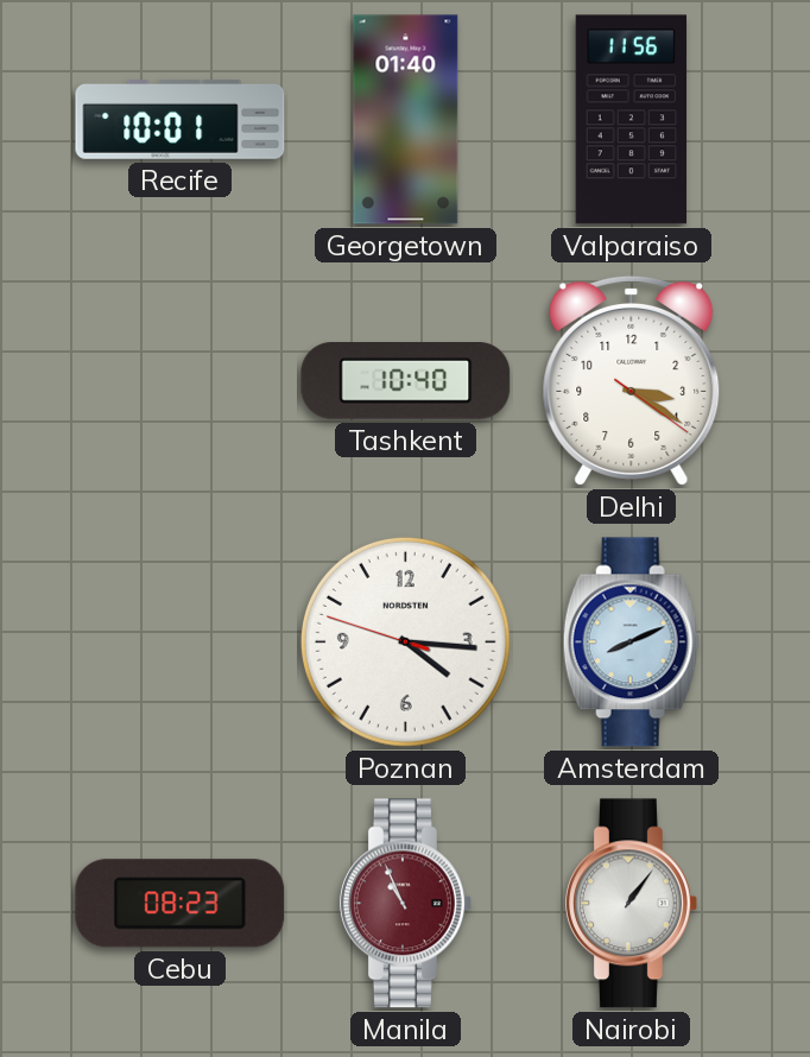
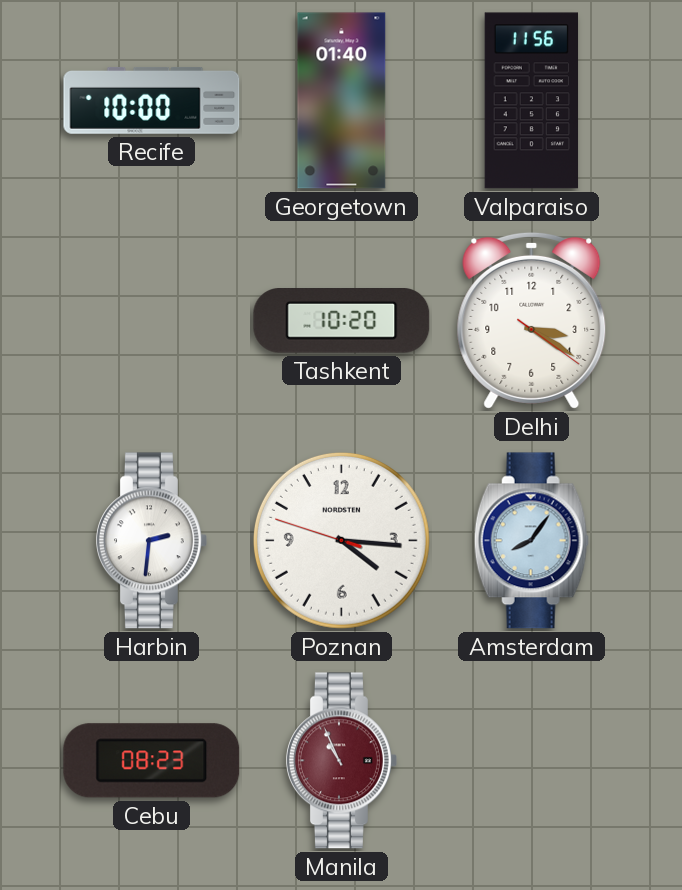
Recife: 10:01 -> 10:00
Tashkent: 10:40 -> 10:20
Harbin: none -> 2:31
Amsterdam: 8:11 -> 8:06
Nairobi: 1:06 -> none
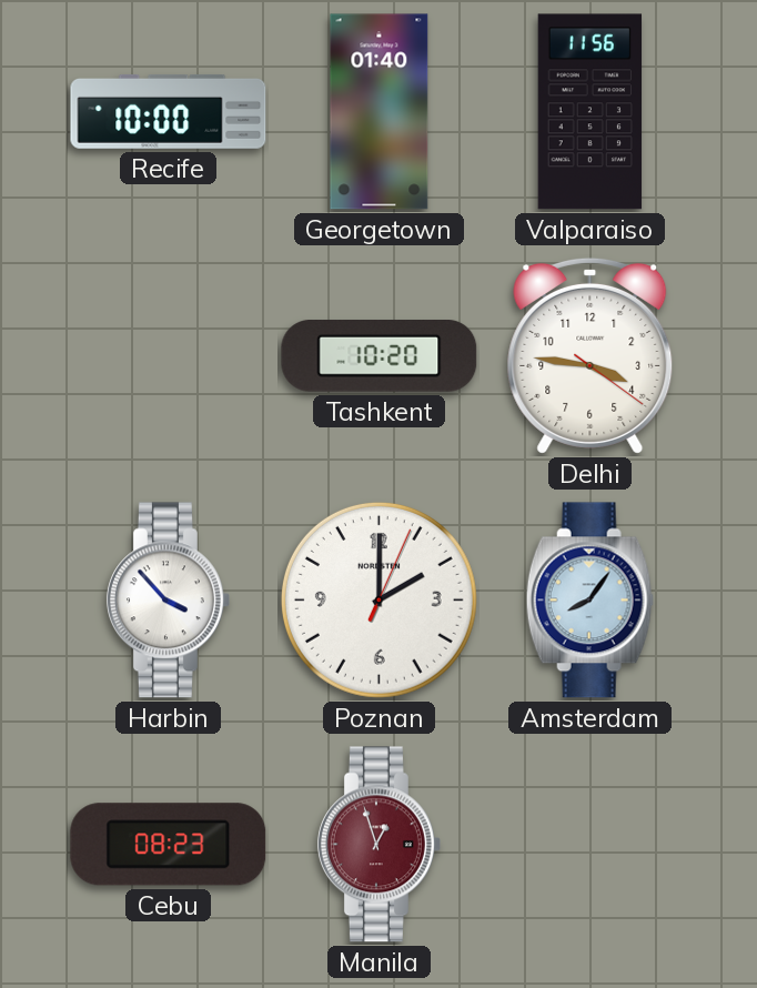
Delhi: 3:20 -> 3:46
Harbin: 2:31 -> 3:53
Poznan: 4:15 -> 2:00
Manila: 10:56 -> 12:57
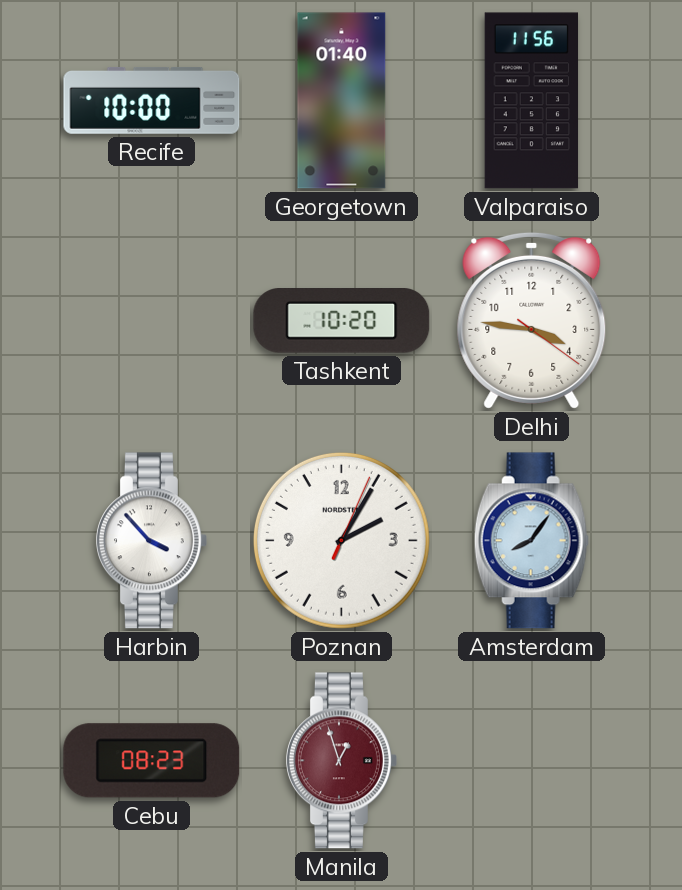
Poznan: 2:00 -> 2:05
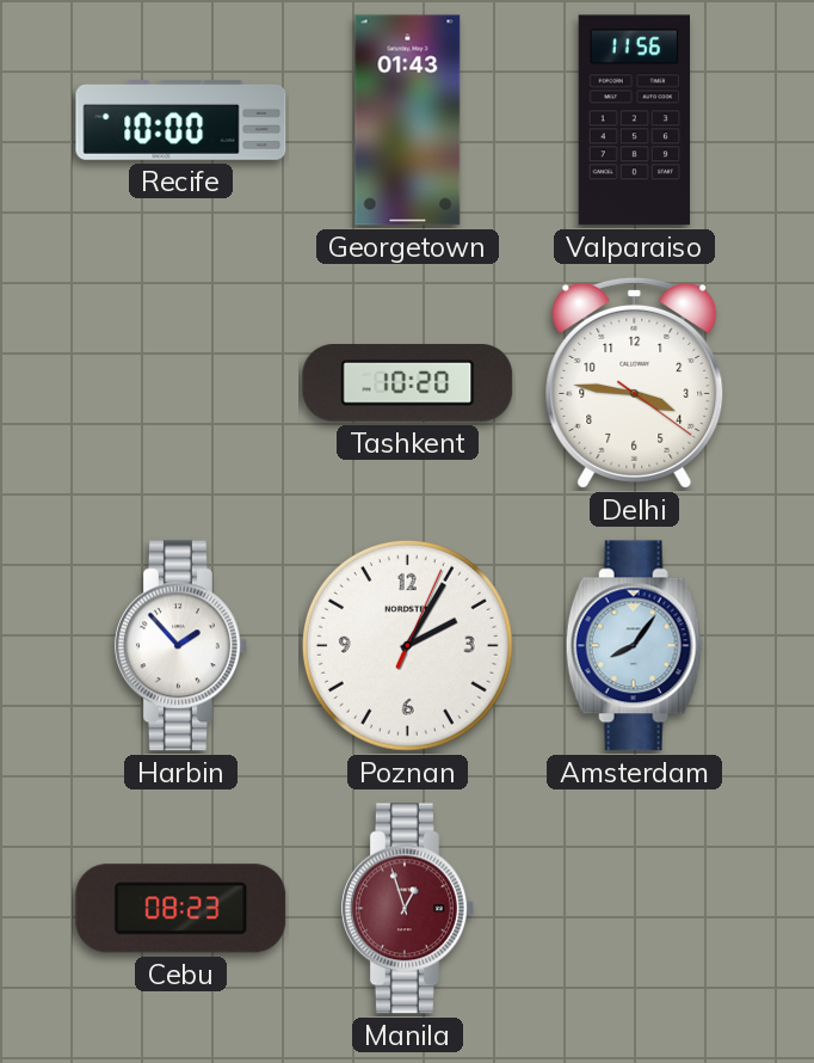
Georgetown: 01:40 -> 01:43
Harbin: 3:53 -> 1:53
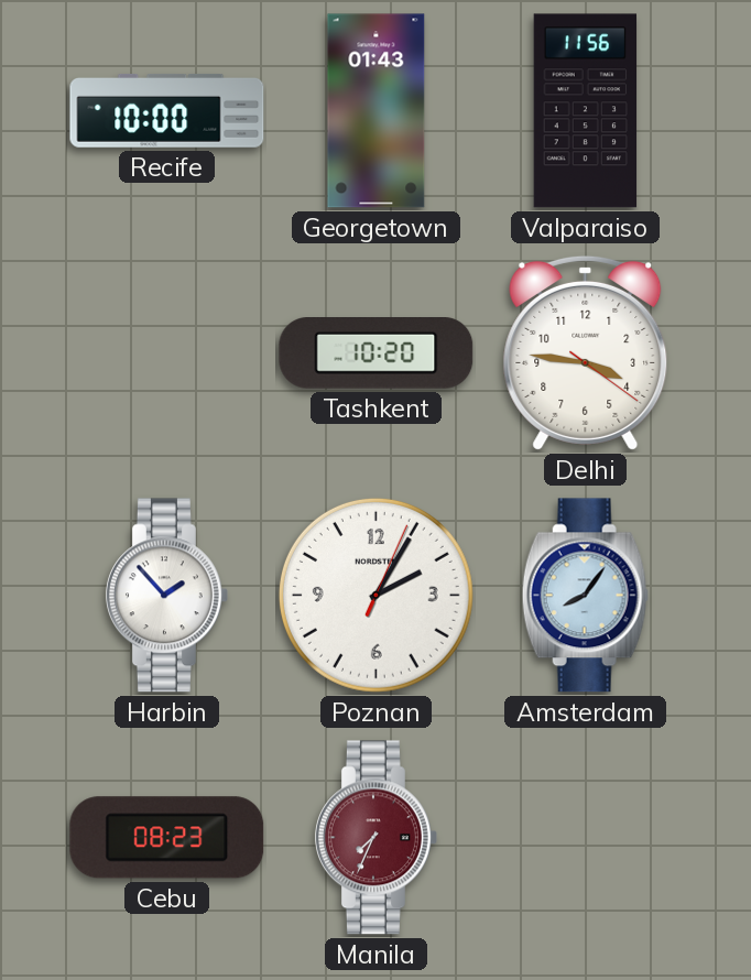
Manila: 12:57 -> 7:34
